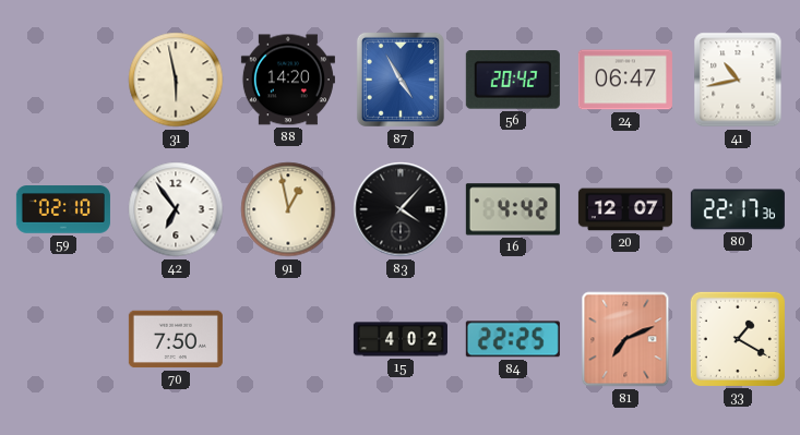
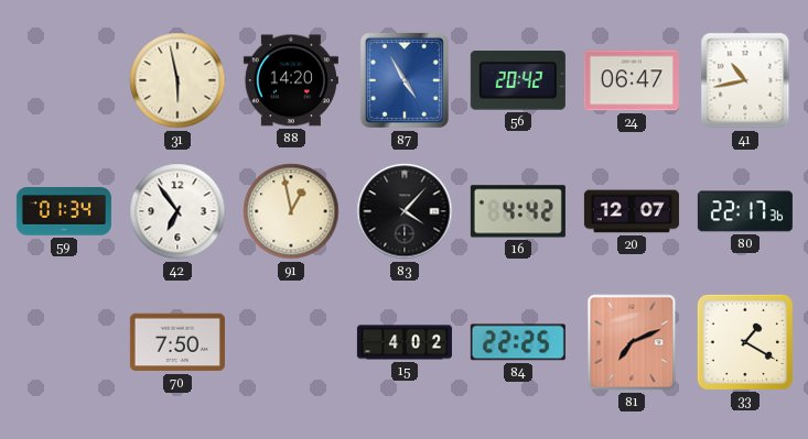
59: 02:10 -> 01:34
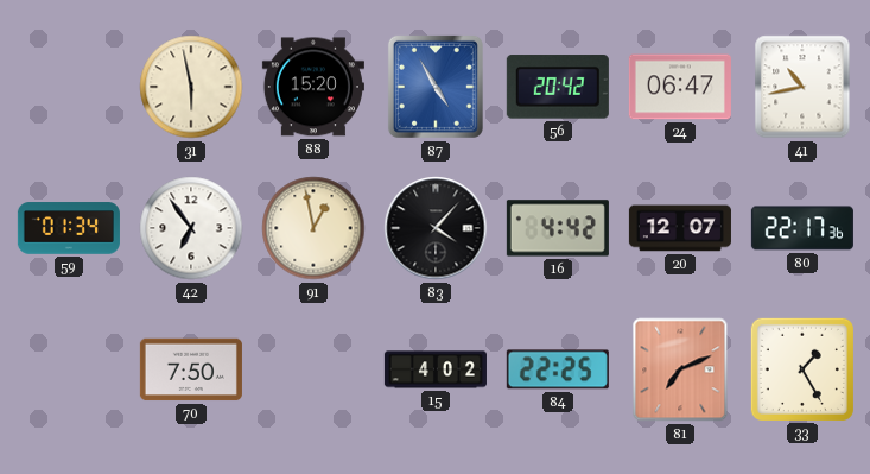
88: 14:20 -> 15:20
33: 1:20 -> 1:25
